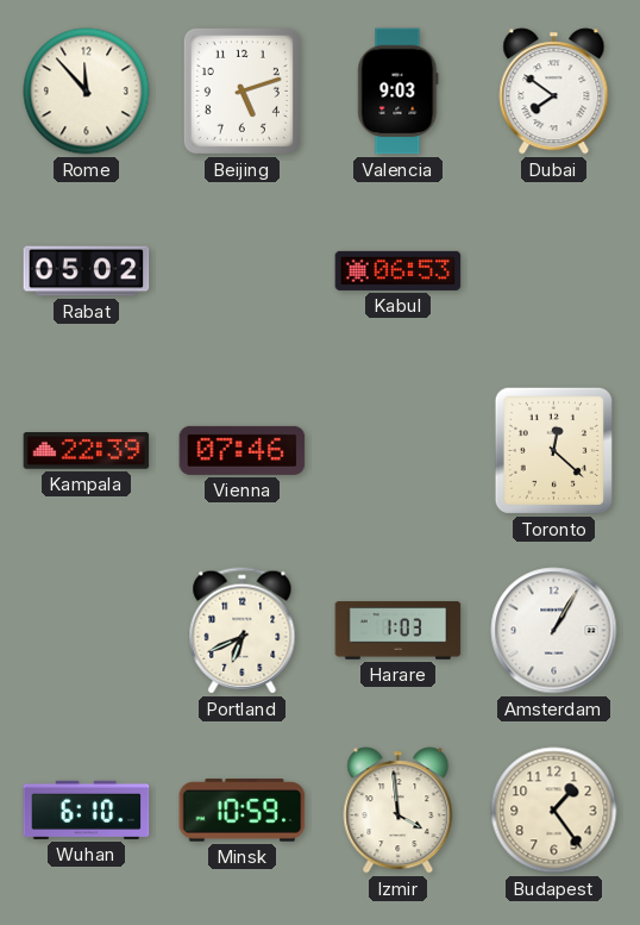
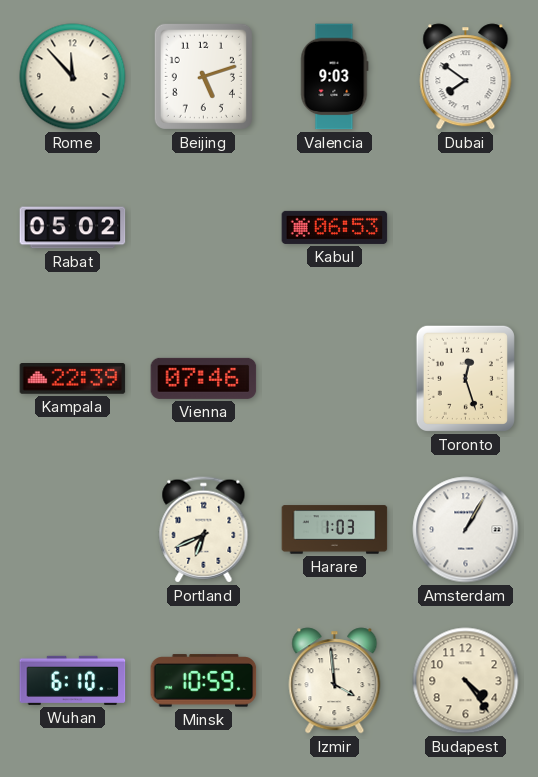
Toronto: 12:22 -> 12:27
Budapest: 1:24 -> 4:24
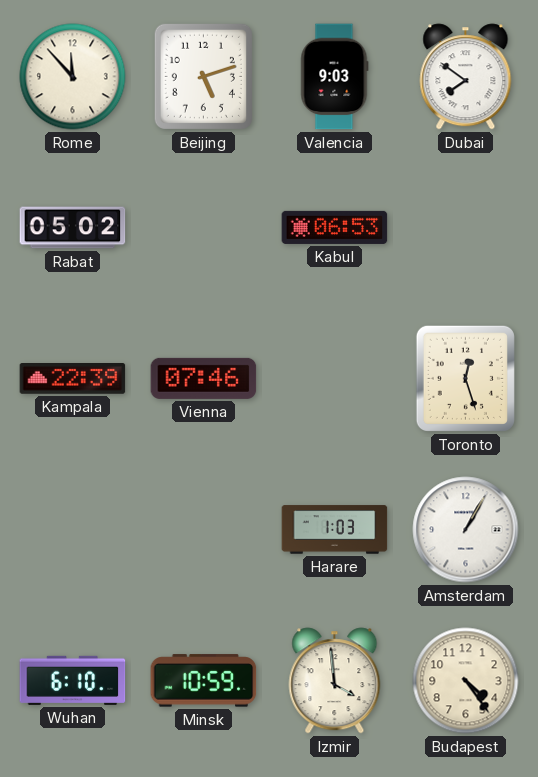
Portland: 6:41 -> none
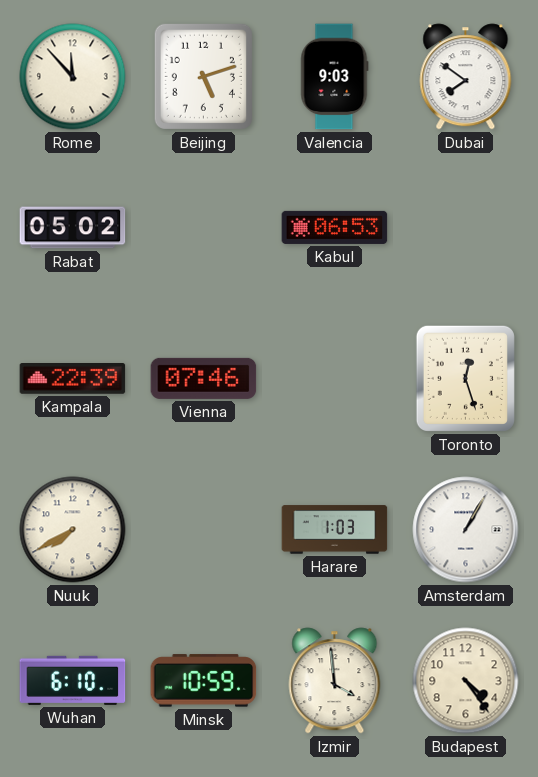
Nuuk: none -> 7:40
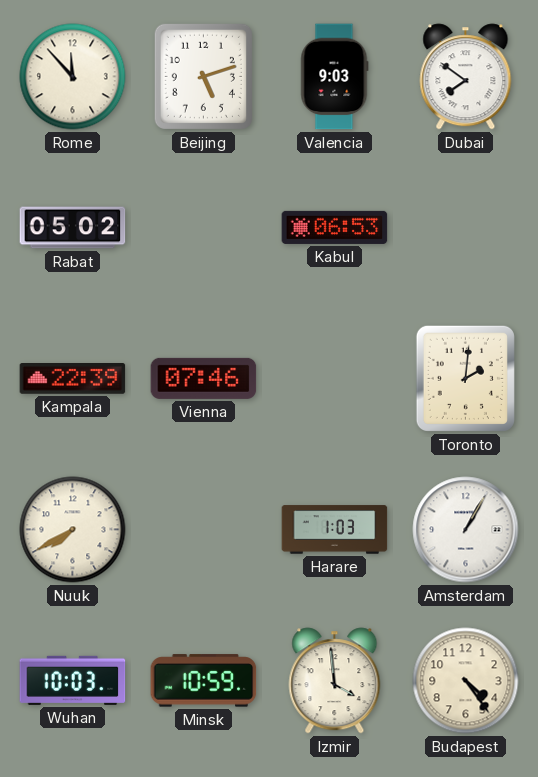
Toronto: 12:27 -> 2:01
Wuhan: 6:10 -> 10:03
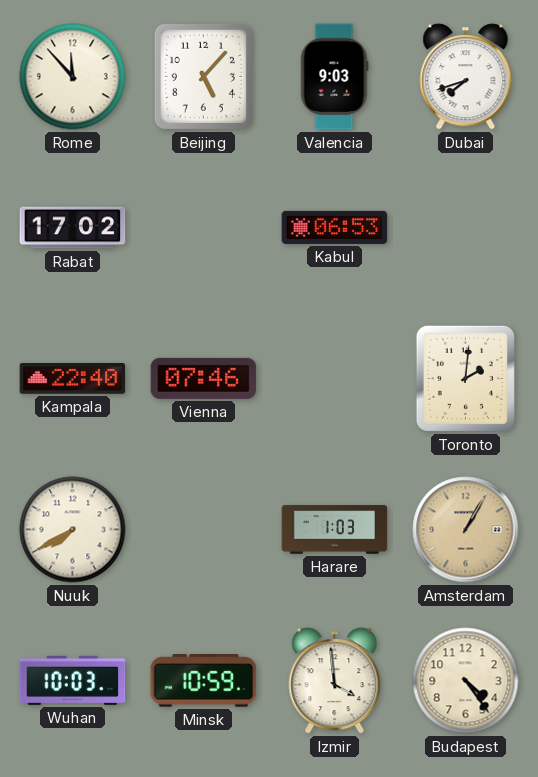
Beijing: 5:12 -> 5:07
Dubai: 7:51 -> 7:42
Rabat: 05:02 -> 17:02
Kampala: 22:39 -> 22:40
Amsterdam dial: white -> champagne
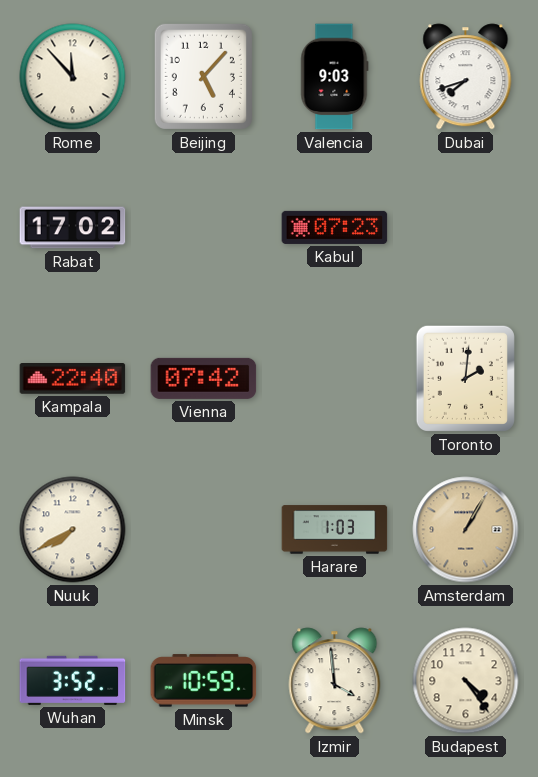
Kabul: 06:53 -> 07:23
Vienna: 07:46 -> 07:42
Wuhan: 10:03 -> 3:52
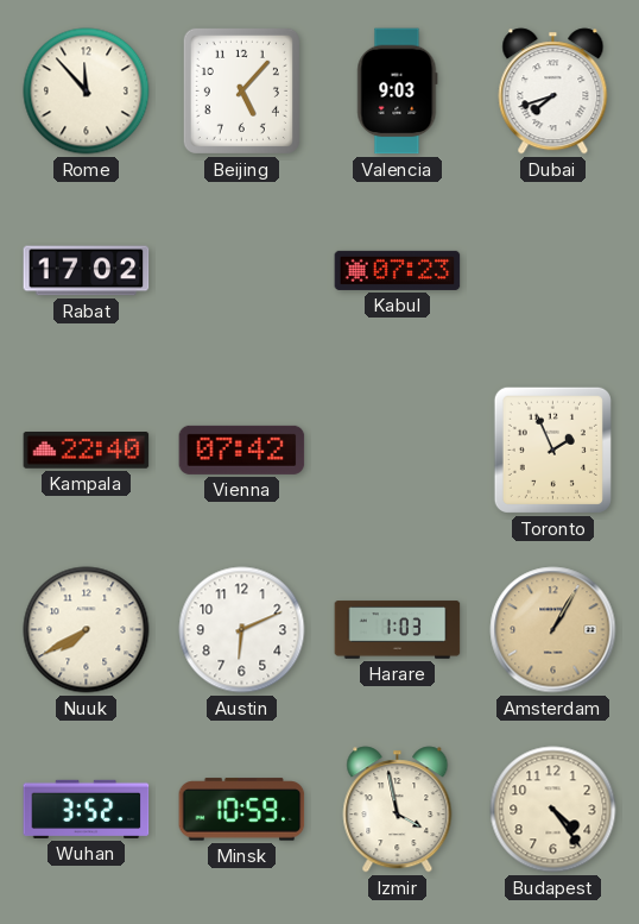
Toronto: 2:01 -> 1:56
Austin: none -> 6:11
Izmir: 3:59 -> 3:58
